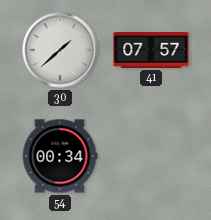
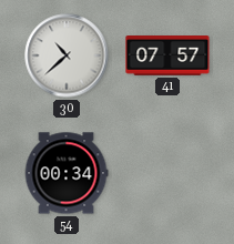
30: 1:38 -> 10:38
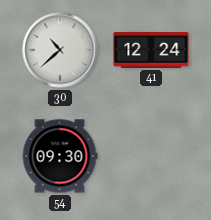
41: 07:57 -> 12:24
54: 00:34 -> 09:30
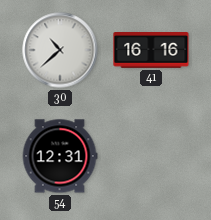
41: 12:24 -> 16:16
54: 09:30 -> 12:31
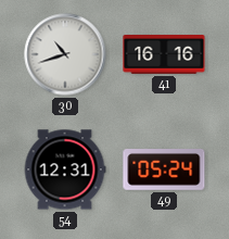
30: 10:38 -> 10:42
49: none -> 05:24
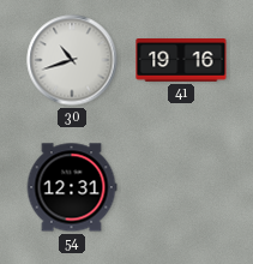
41: 16:16 -> 19:16
49: 05:24 -> none
